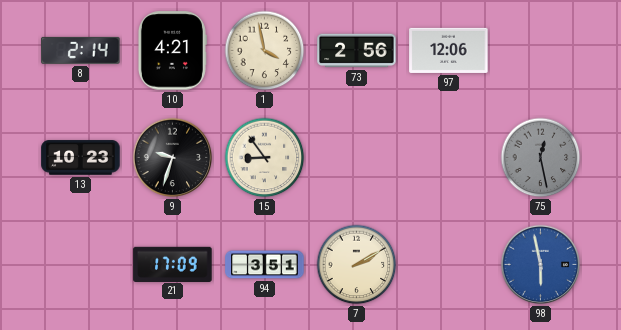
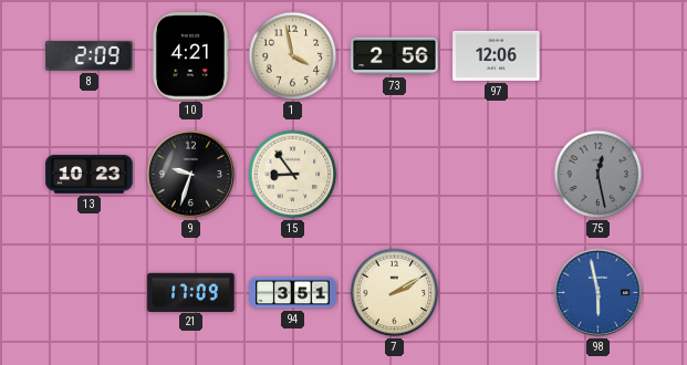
8: 2:14 -> 2:09
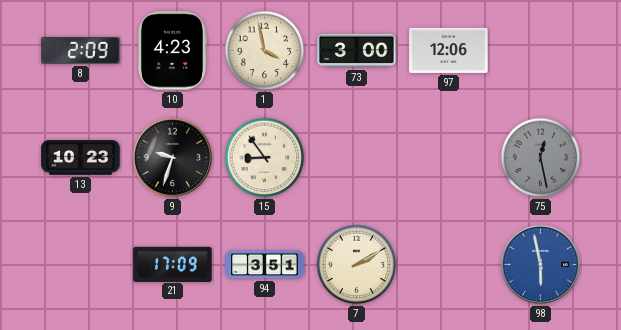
10: 4:21 -> 4:23
73: 2:56 -> 3:00
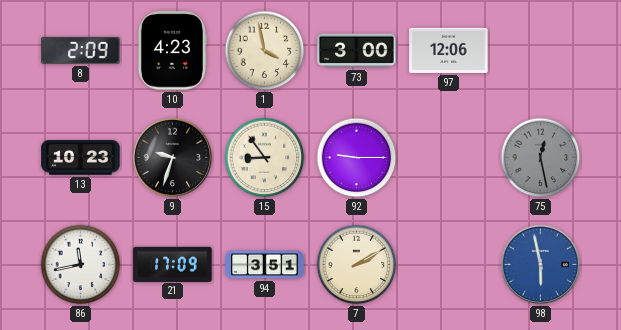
92: none -> 9:15
86: none -> 11:43
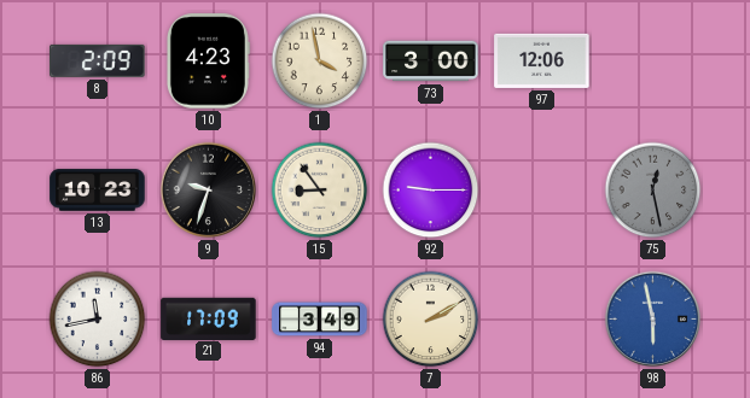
94: 3:51 -> 3:49
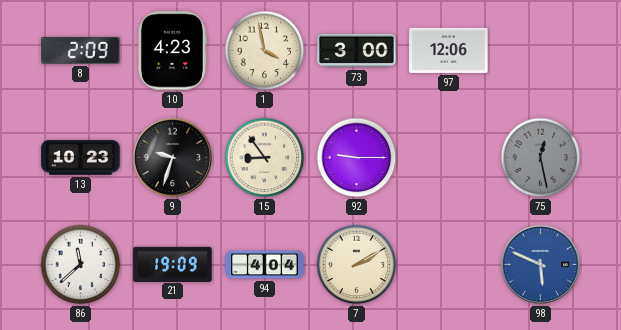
86: 11:43 -> 11:38
21: 17:09 -> 19:09
94: 3:49 -> 4:04
98: 5:58 -> 5:49
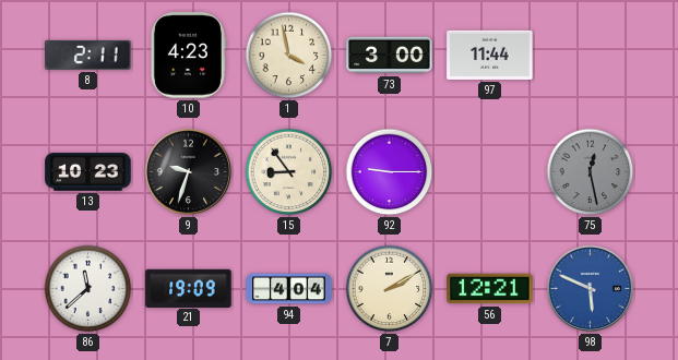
8: 2:09 -> 2:11
97: 12:06 -> 11:44
56: none -> 12:21
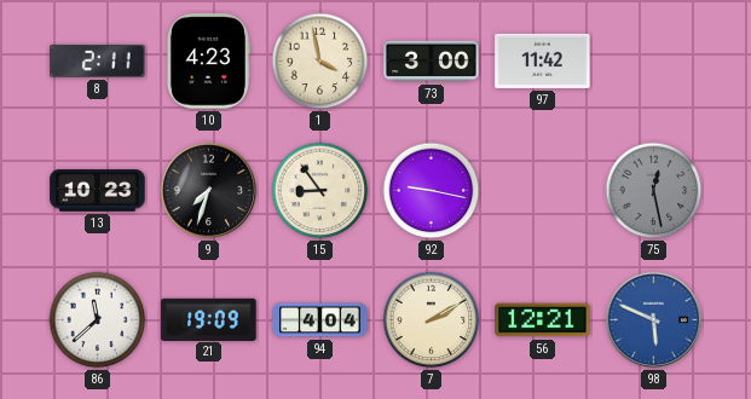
97: 11:44 -> 11:42
9: 9:33 -> 7:33
92: 9:15 -> 9:17
